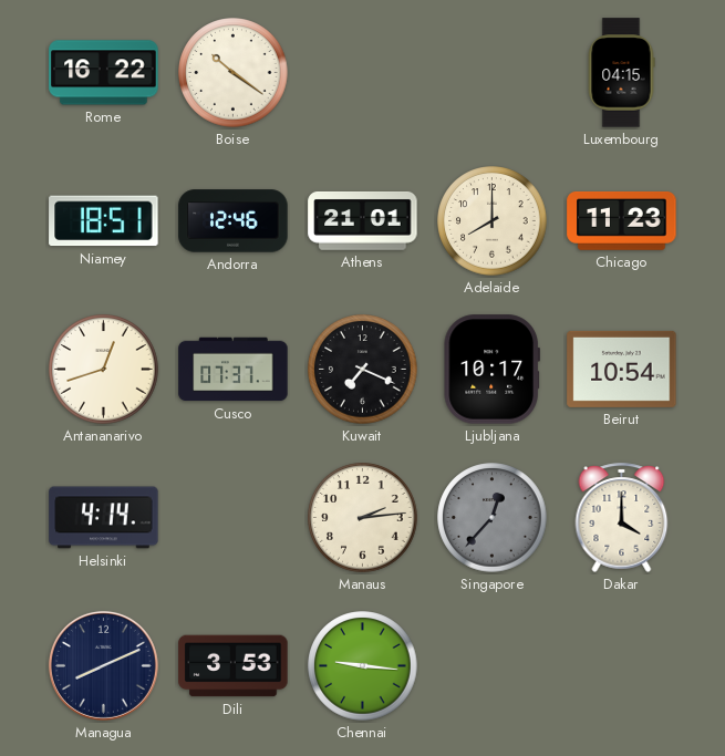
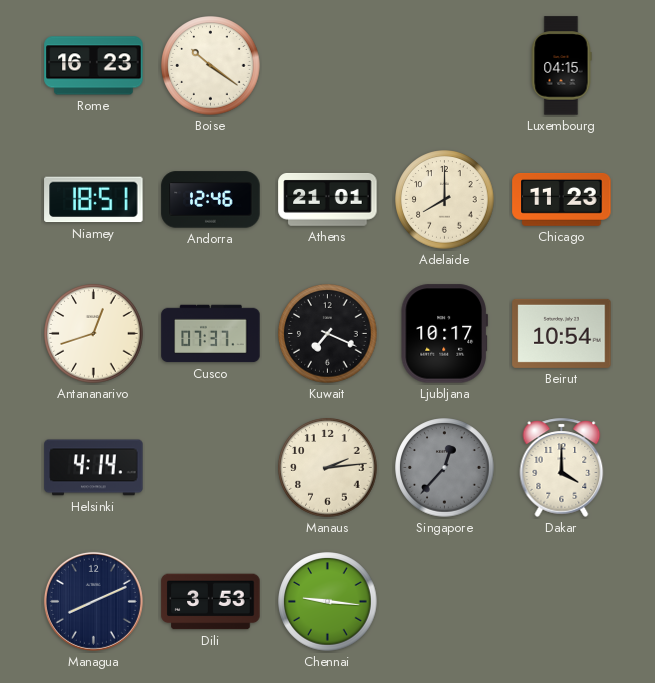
Rome: 16:22 -> 16:23
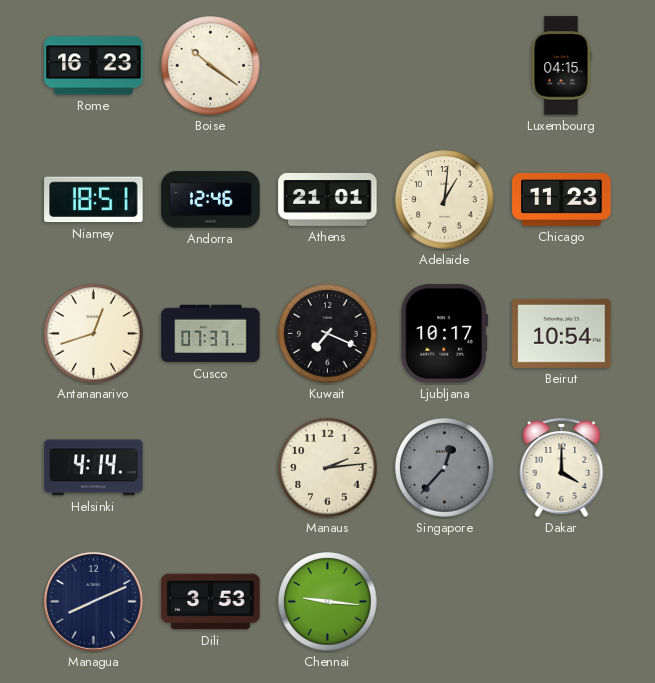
Adelaide: 8:00 -> 1:01
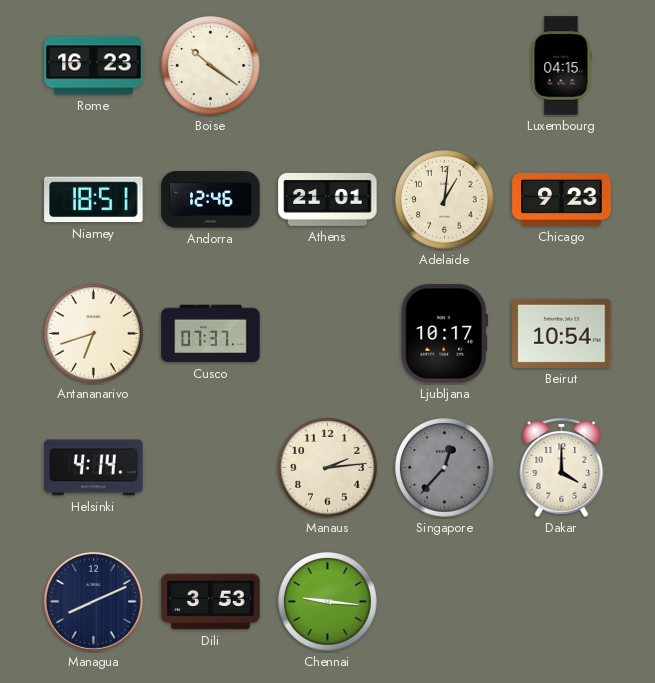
Chicago: 11:23 -> 9:23
Antananarivo: 12:42 -> 6:42
Kuwait: 7:19 -> none
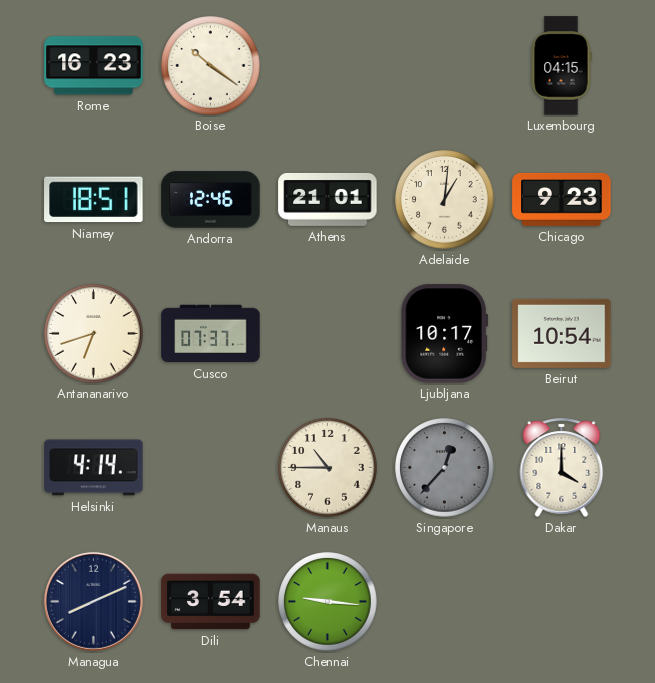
Manaus: 2:14 -> 10:45
Dili: 3:53 -> 3:54
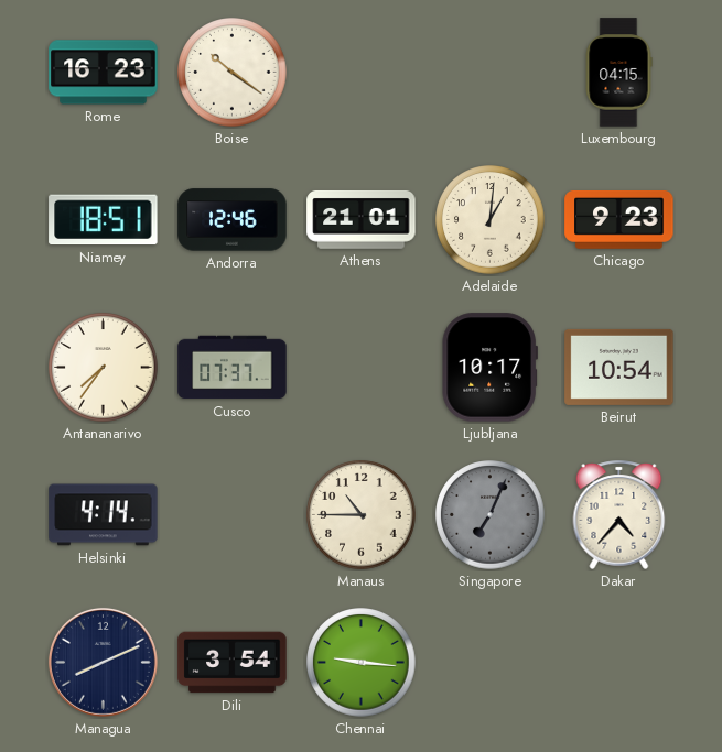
Antananarivo: 6:42 -> 7:36
Singapore: 12:37 -> 7:04
Dakar: 4:00 -> 4:37
